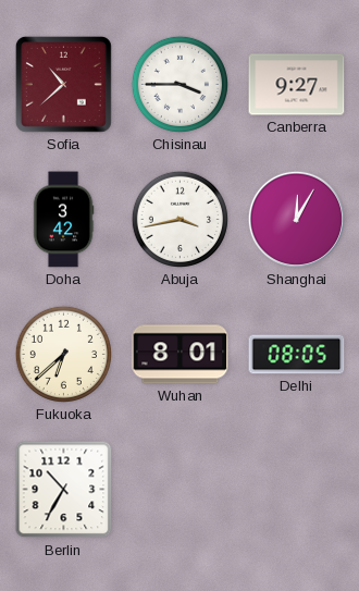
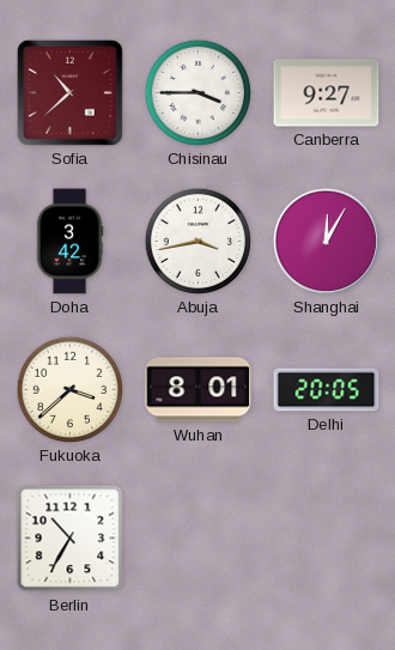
Fukuoka: 6:38 -> 3:38
Delhi: 08:05 -> 20:05
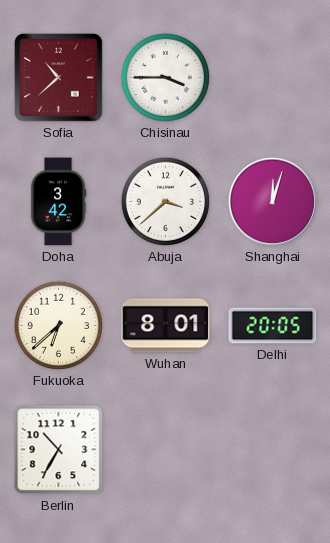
Canberra: 9:27 -> none
Abuja: 3:43 -> 3:38
Shanghai: 12:05 -> 12:03
Fukuoka: 3:38 -> 6:38
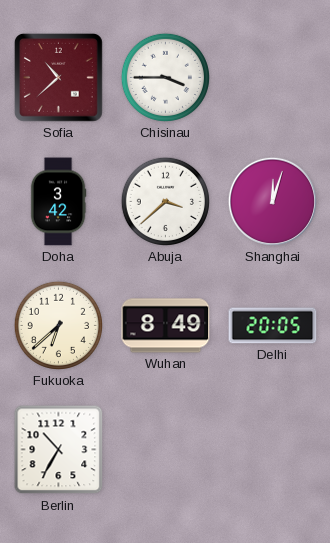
Wuhan: 8:01 -> 8:49
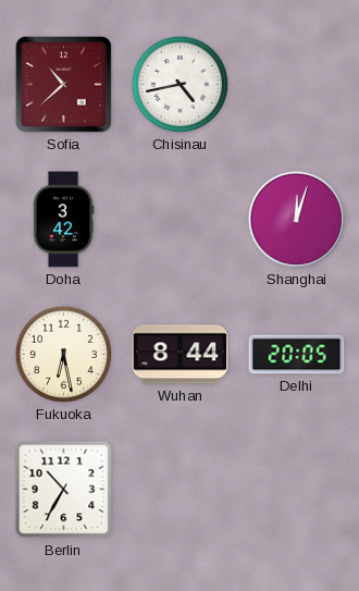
Chisinau: 3:45 -> 4:43
Abuja: 3:38 -> none
Fukuoka: 6:38 -> 6:28
Wuhan: 8:49 -> 8:44
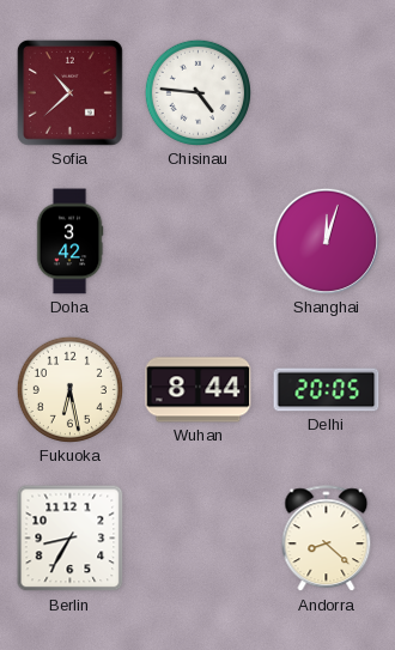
Chisinau: 4:43 -> 4:46
Berlin: 10:35 -> 8:35
Andorra: none -> 8:22
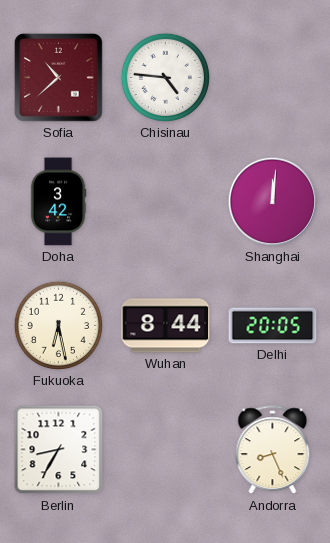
Shanghai: 12:03 -> 12:01
Andorra: 8:22 -> 8:26
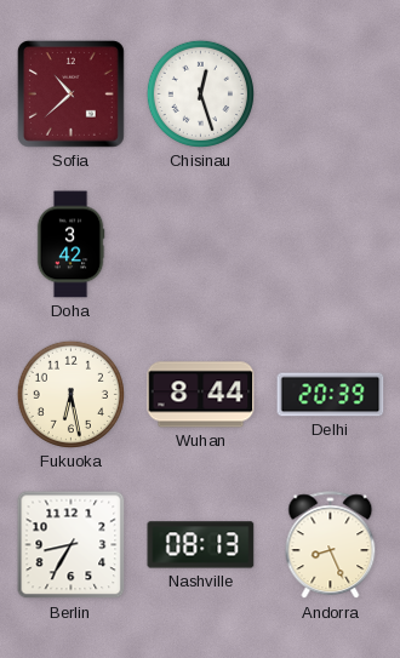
Chisinau: 4:46 -> 12:27
Shanghai: 12:01 -> none
Delhi: 20:05 -> 20:39
Nashville: none -> 08:13
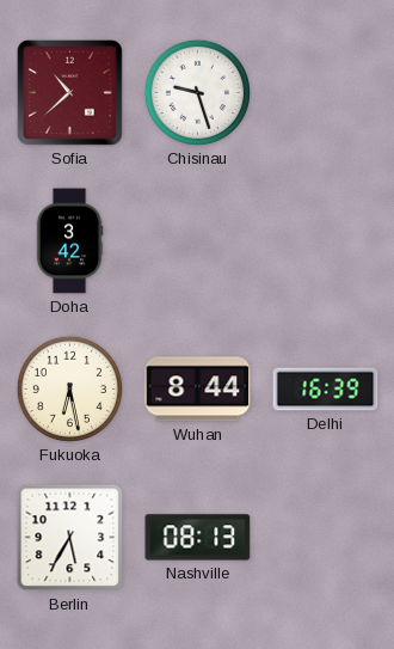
Chisinau: 12:27 -> 9:27
Delhi: 20:39 -> 16:39
Berlin: 8:35 -> 5:35
Andorra: 8:26 -> none
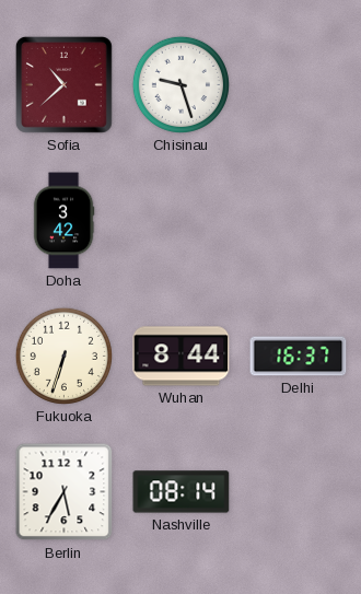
Fukuoka: 6:28 -> 6:33
Delhi: 16:39 -> 16:37
Nashville: 08:13 -> 08:14
